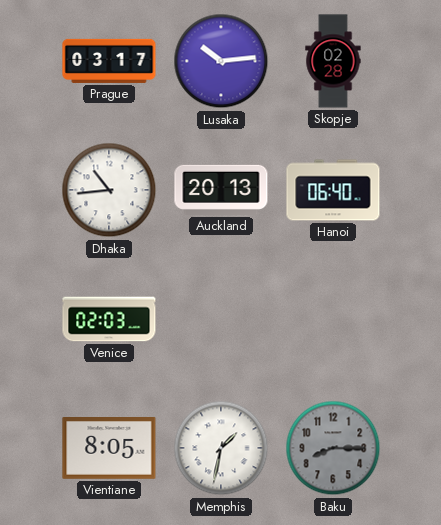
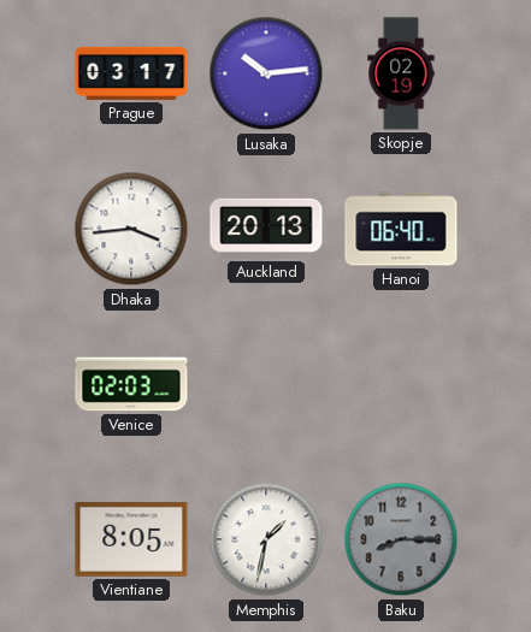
Skopje: 02:28 -> 02:19
Dhaka: 10:44 -> 3:44
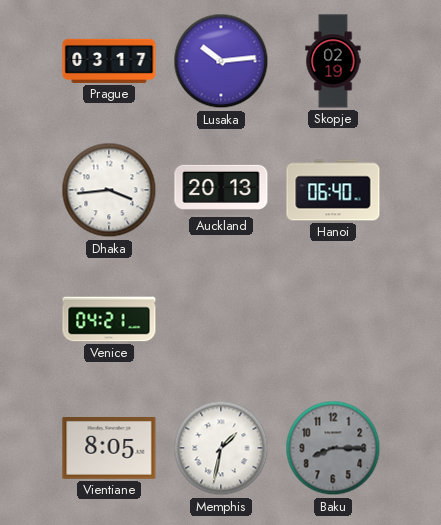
Venice: 02:03 -> 04:21
